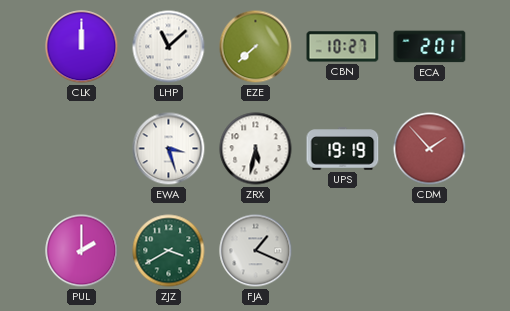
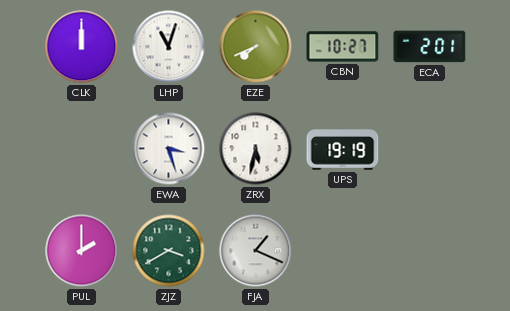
LHP: 11:08 -> 11:03
EZE: 7:38 -> 7:41
CDM: 1:53 -> none
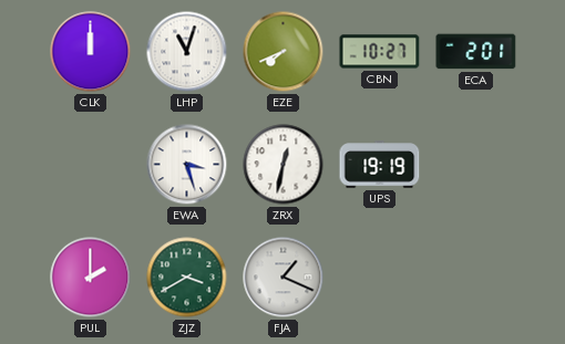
ZRX: 5:32 -> 12:32
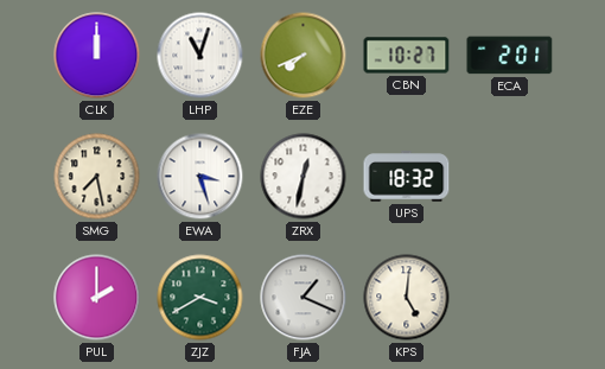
SMG: none -> 7:28
UPS: 19:19 -> 18:32
KPS: none -> 5:01
